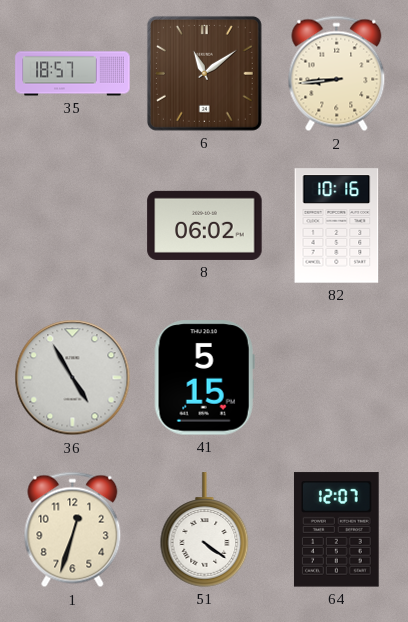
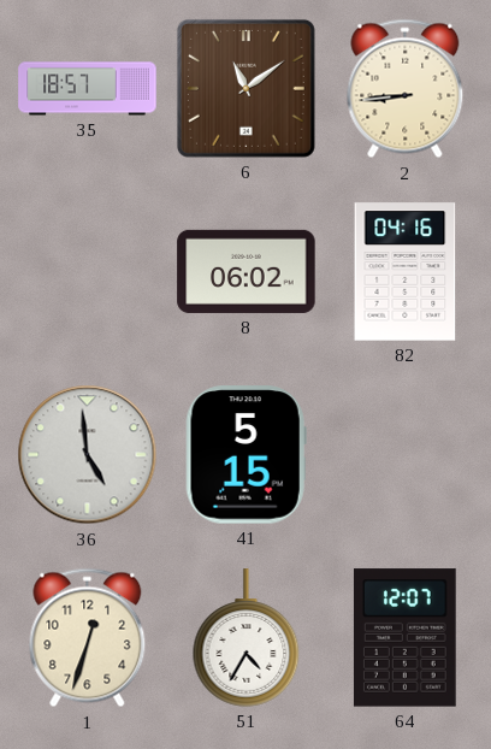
82: 10:16 -> 04:16
36: 4:55 -> 4:59
51: 4:21 -> 4:35
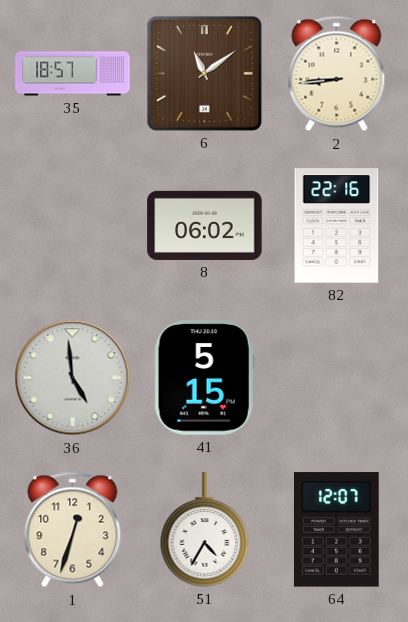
82: 04:16 -> 22:16
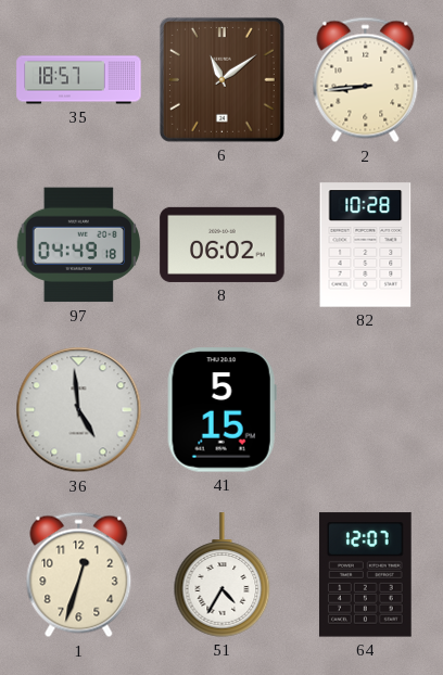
97: none -> 04:49
82: 22:16 -> 10:28
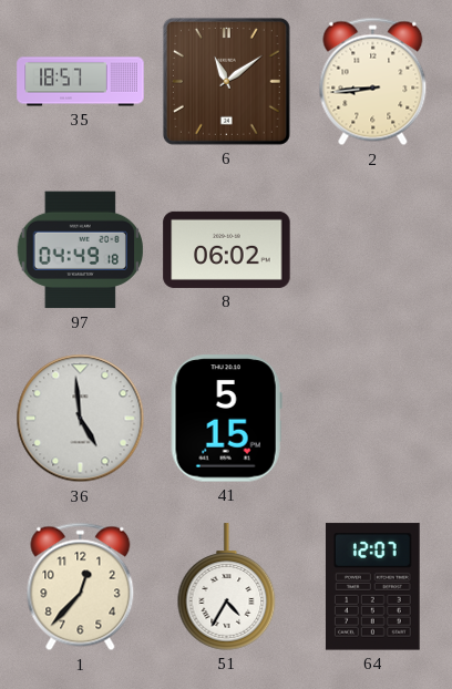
82: 10:28 -> none
1: 12:33 -> 12:37
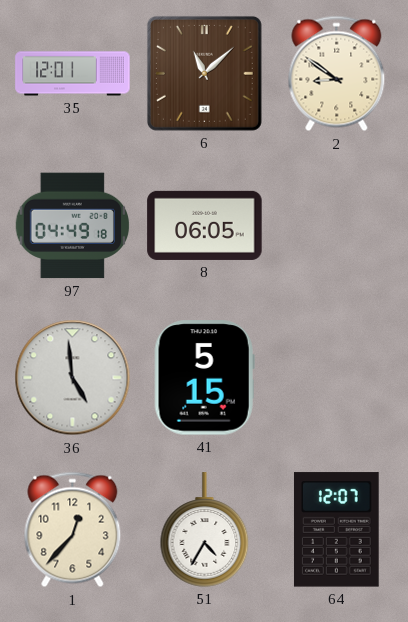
35: 18:57 -> 12:01
6: 11:09 -> 11:08
2: 8:44 -> 8:51
8: 06:02 -> 06:05
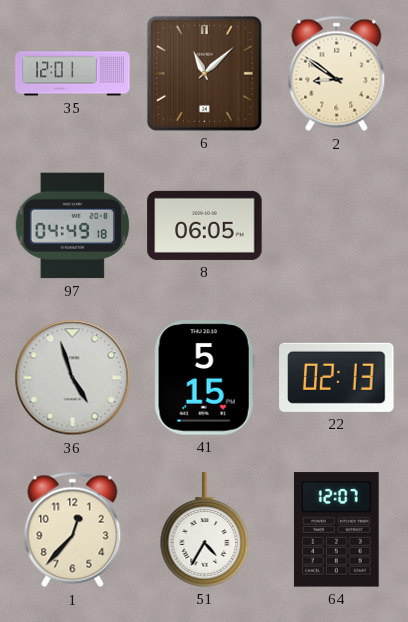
36: 4:59 -> 4:57
22: none -> 02:13
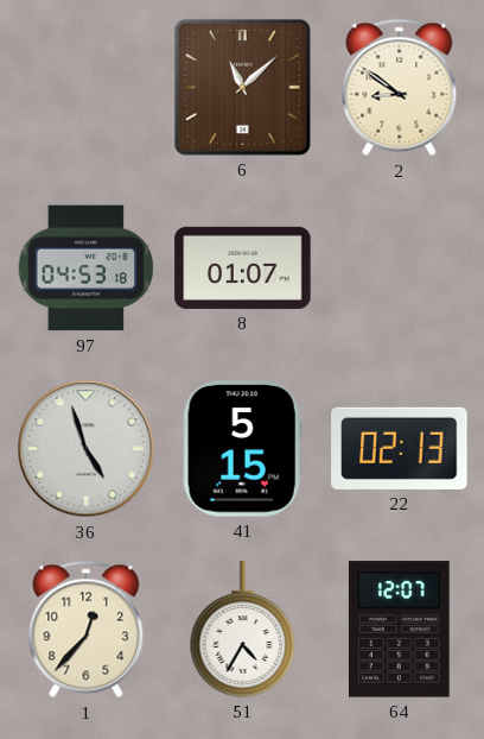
35: 12:01 -> none
97: 04:49 -> 04:53
8: 06:05 -> 01:07
